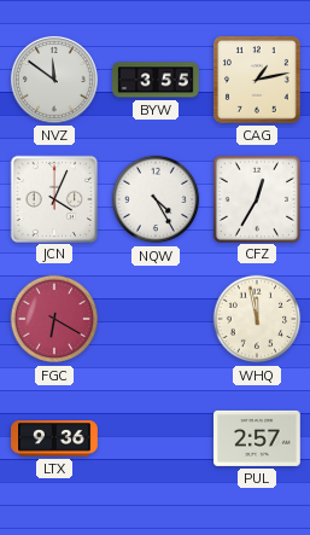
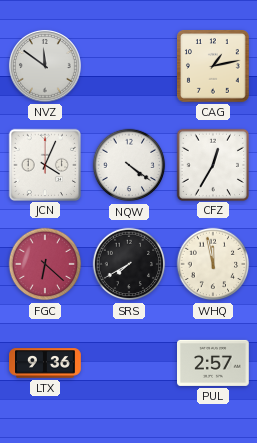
BYW: 3:55 -> none
NQW: 4:25 -> 4:21
FGC: 6:20 -> 6:22
SRS: none -> 7:40
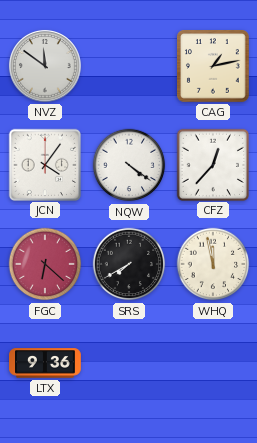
JCN: 4:04 -> 4:06
CFZ: 12:35 -> 12:37
PUL: 2:57 -> none
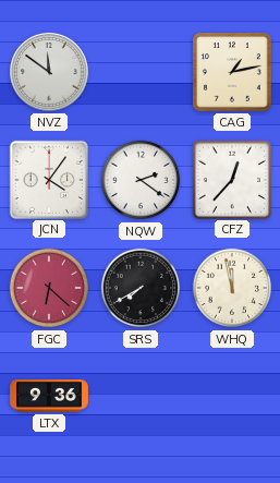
NQW: 4:21 -> 2:21
